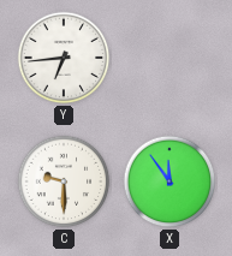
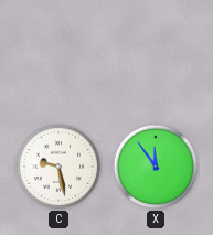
Y: 6:44 -> none
C: 9:30 -> 9:28
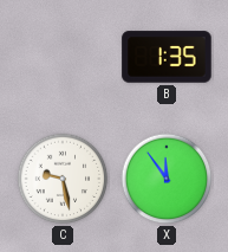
B: none -> 1:35
